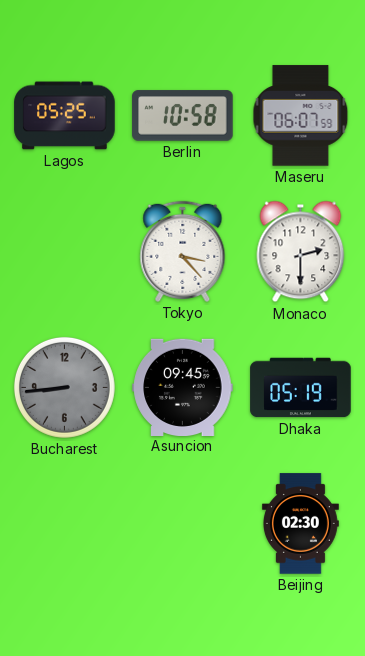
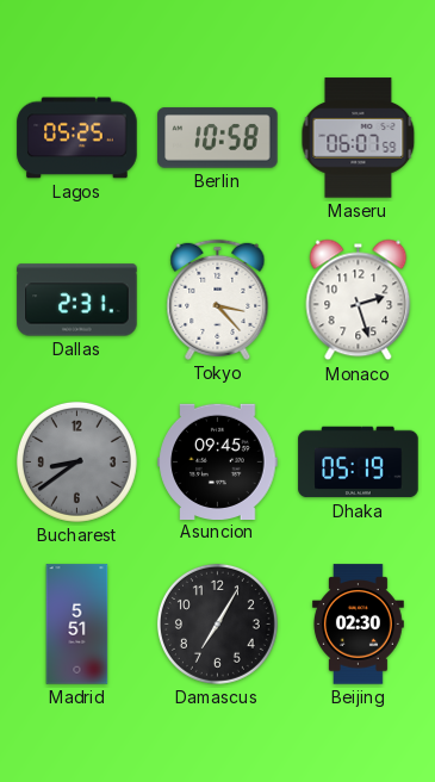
Dallas: none -> 2:31
Monaco: 2:30 -> 2:27
Bucharest: 8:44 -> 8:39
Madrid: none -> 5:51
Damascus: none -> 7:05
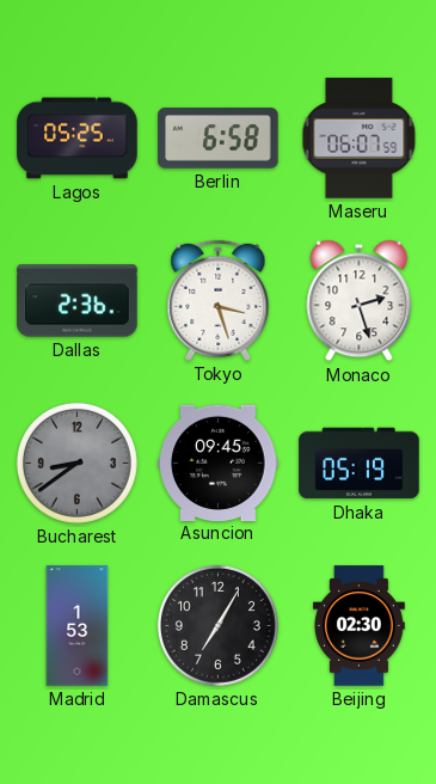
Berlin: 10:58 -> 6:58
Dallas: 2:31 -> 2:36
Tokyo: 3:23 -> 3:27
Madrid: 5:51 -> 1:53
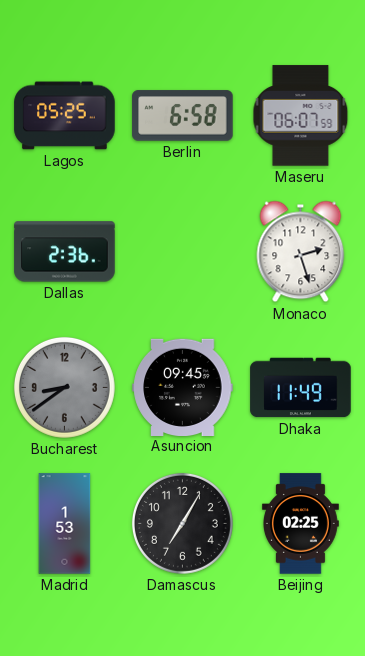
Tokyo: 3:27 -> none
Dhaka: 05:19 -> 11:49
Beijing: 02:30 -> 02:25
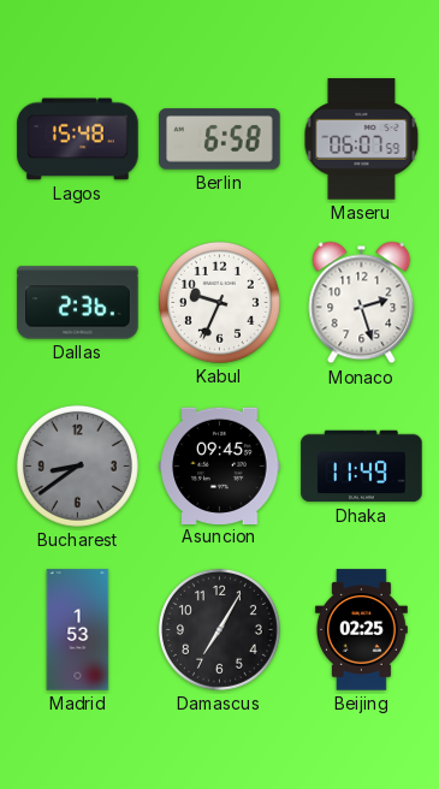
Lagos: 05:25 -> 15:48
Kabul: none -> 9:34
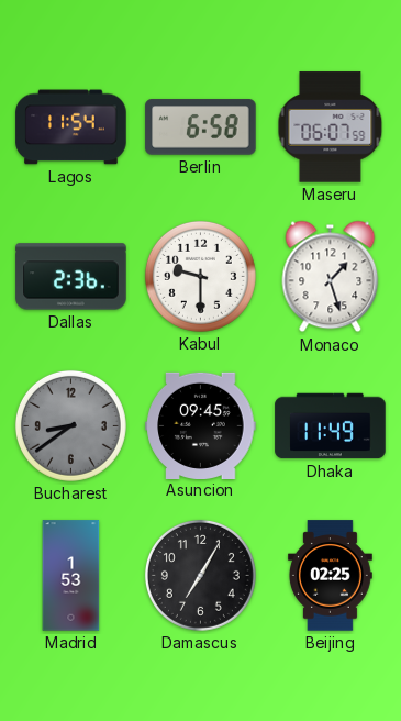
Lagos: 15:48 -> 11:54
Kabul: 9:34 -> 9:30
Monaco: 2:27 -> 1:27
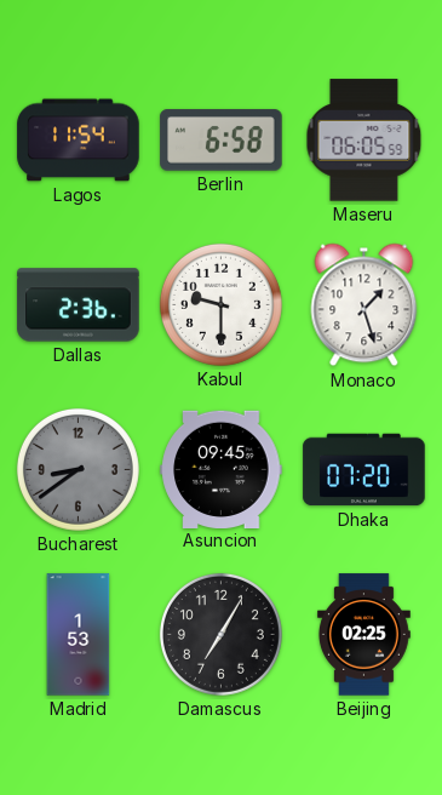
Maseru: 06:07 -> 06:05
Dhaka: 11:49 -> 07:20
